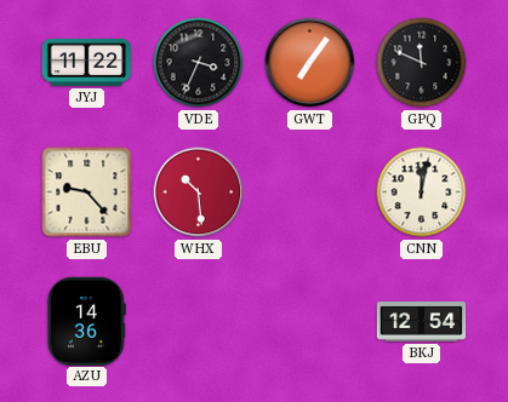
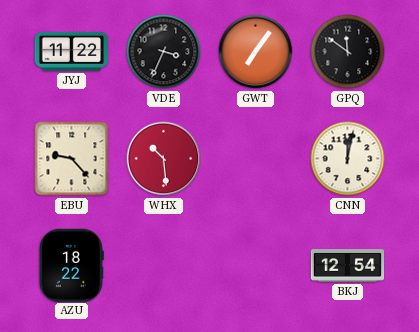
GPQ: 11:49 -> 11:51
AZU: 14:36 -> 18:22
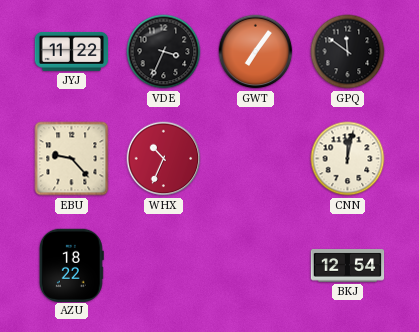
WHX: 10:29 -> 10:34
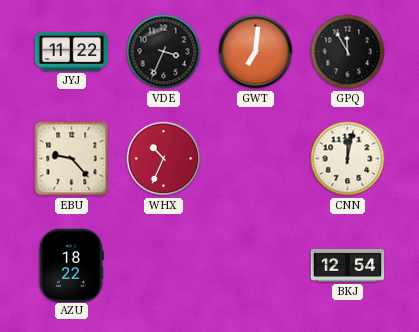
GWT: 7:06 -> 7:01
GPQ: 11:51 -> 11:55
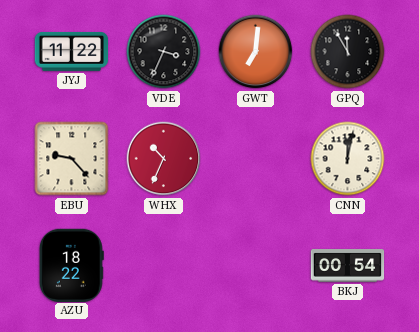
BKJ: 12:54 -> 00:54
